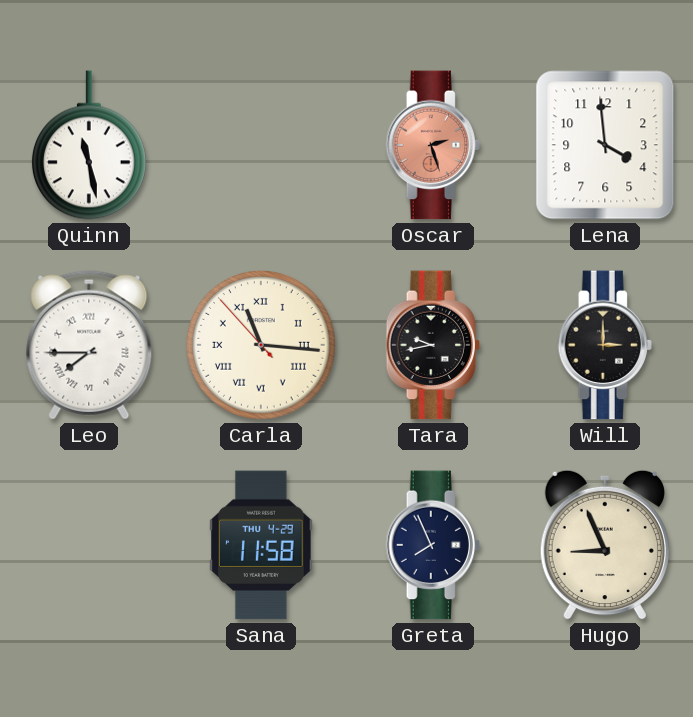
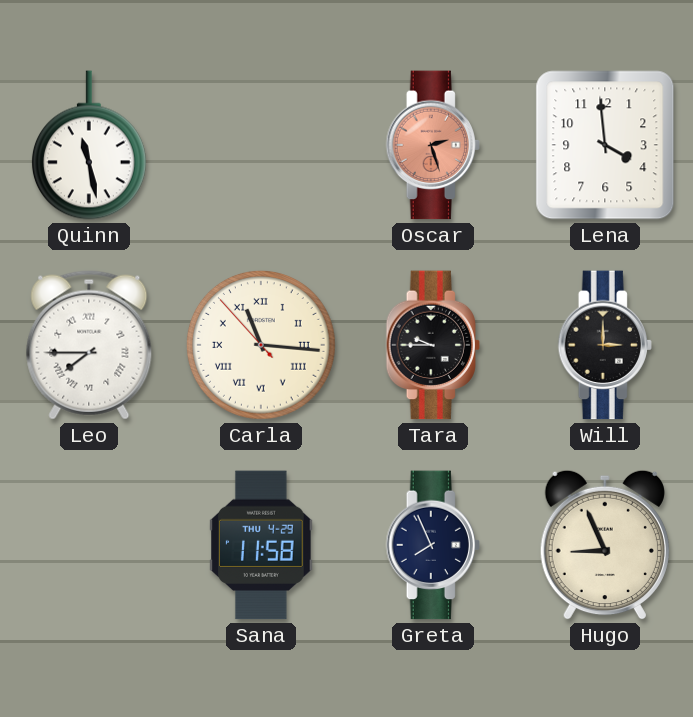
Tara: 9:43 -> 9:45
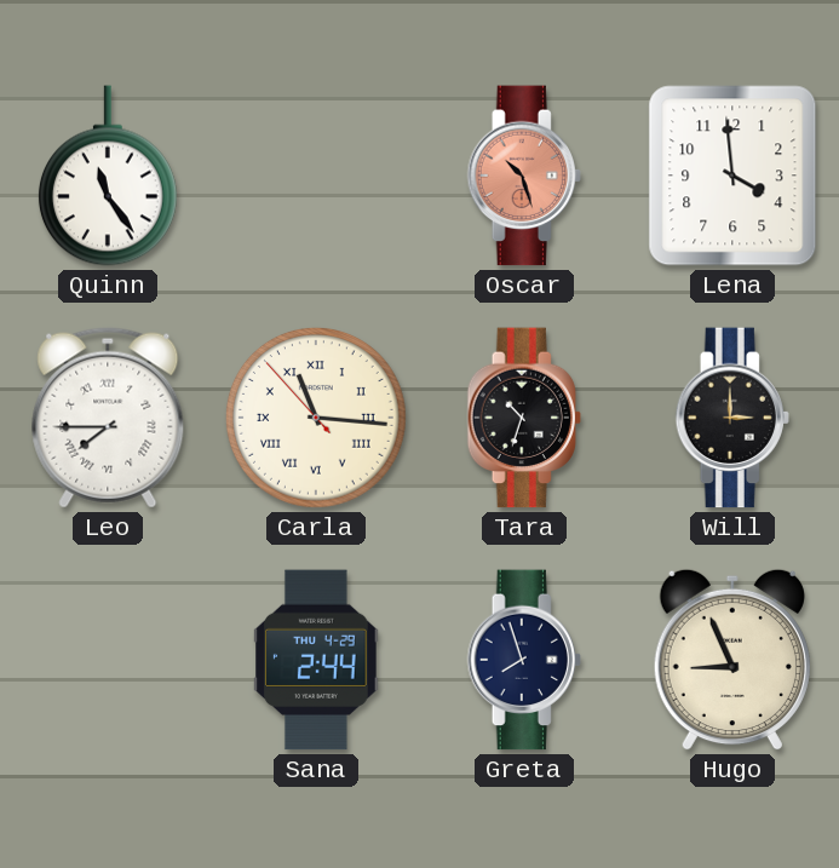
Quinn: 11:28 -> 11:24
Oscar: 2:27 -> 10:27
Tara: 9:45 -> 10:33
Sana: 11:58 -> 2:44
Greta: 7:56 -> 7:57
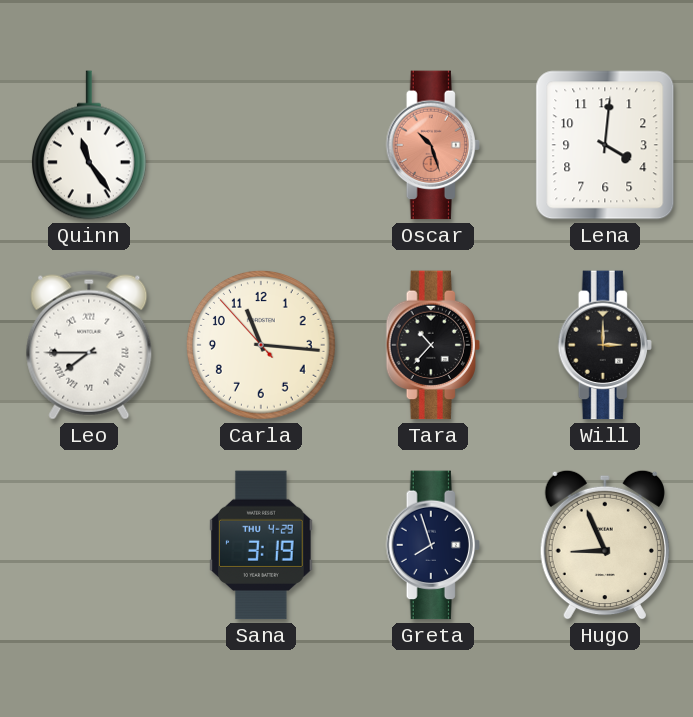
Lena: 3:59 -> 4:01
Carla numerals: Roman -> Arabic
Tara: 10:33 -> 10:37
Sana: 2:44 -> 3:19
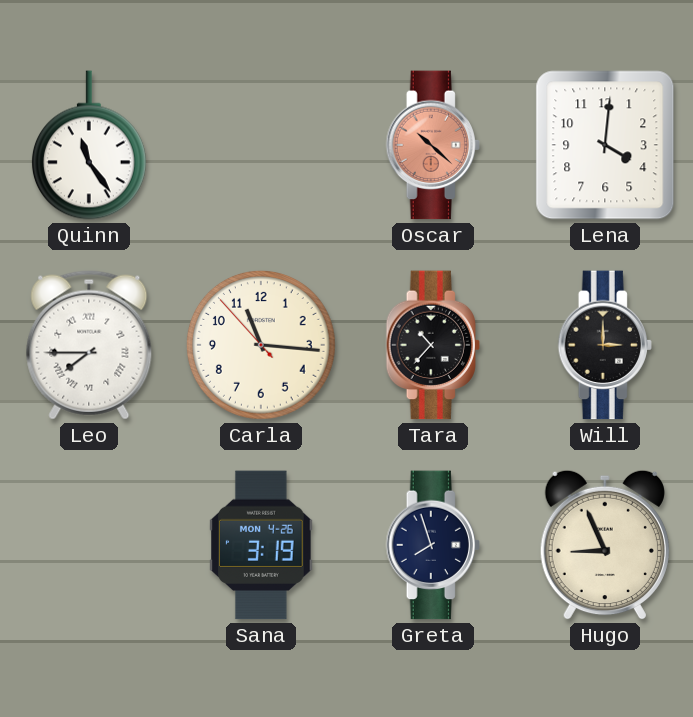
Oscar: 10:27 -> 10:22
Sana date: THU 4-29 -> MON 4-26
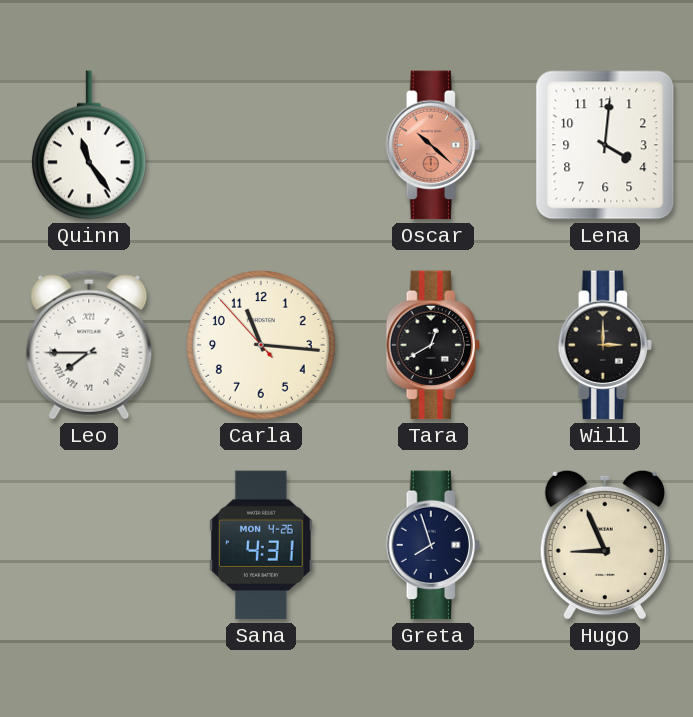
Tara: 10:37 -> 12:40
Sana: 3:19 -> 4:31
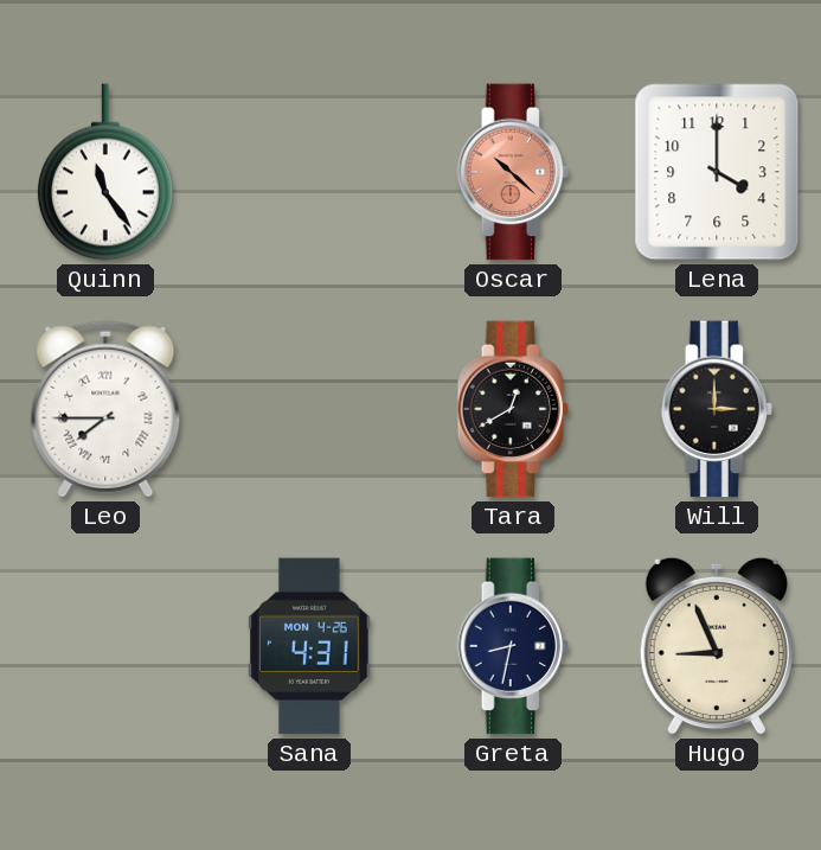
Lena: 4:01 -> 4:00
Carla: 11:15 -> none
Greta: 7:57 -> 8:32
